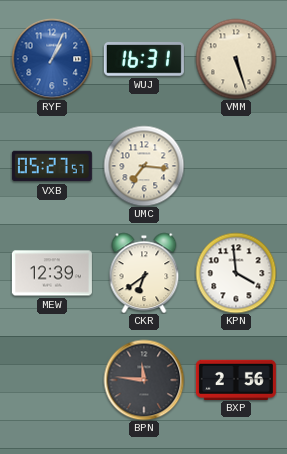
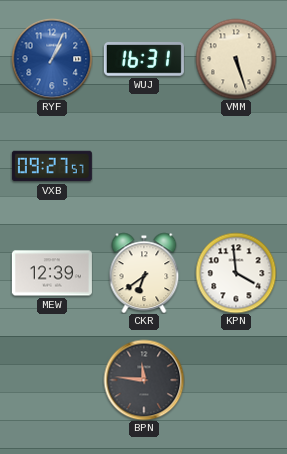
VXB: 05:27 -> 09:27
UMC: 7:16 -> none
BXP: 2:56 -> none
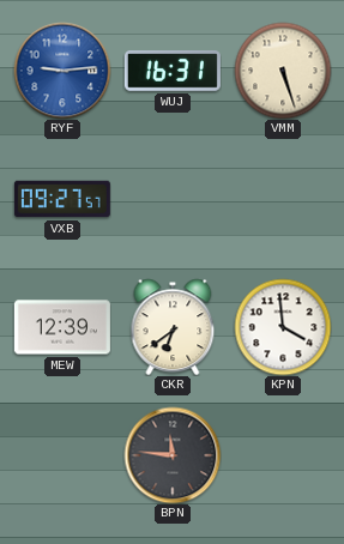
RYF: 1:04 -> 9:14
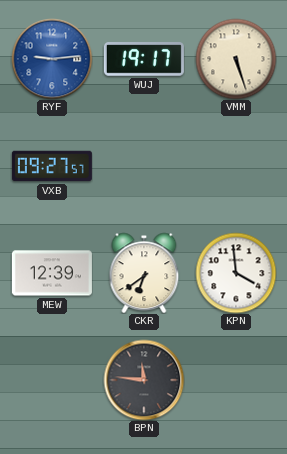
WUJ: 16:31 -> 19:17
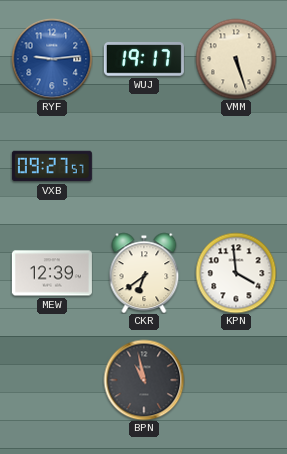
BPN: 11:46 -> 10:58
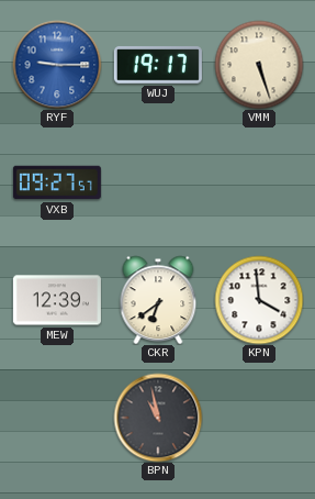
RYF: 9:14 -> 9:15
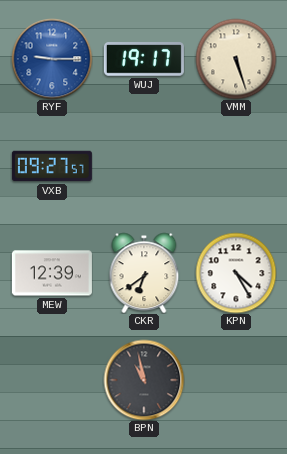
KPN: 3:59 -> 4:25
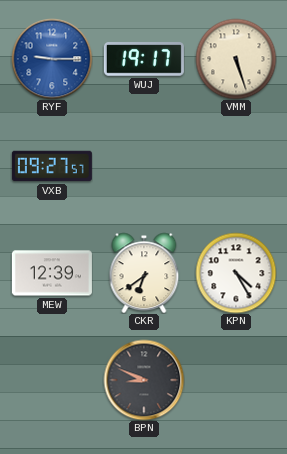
BPN: 10:58 -> 8:49
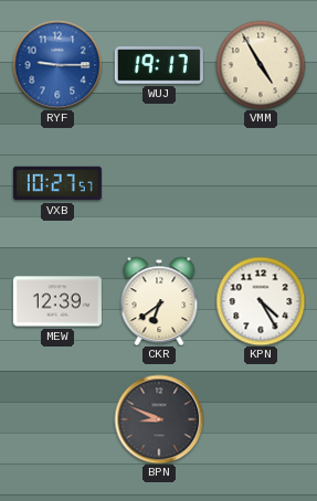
VMM: 5:27 -> 4:55
VXB: 09:27 -> 10:27
